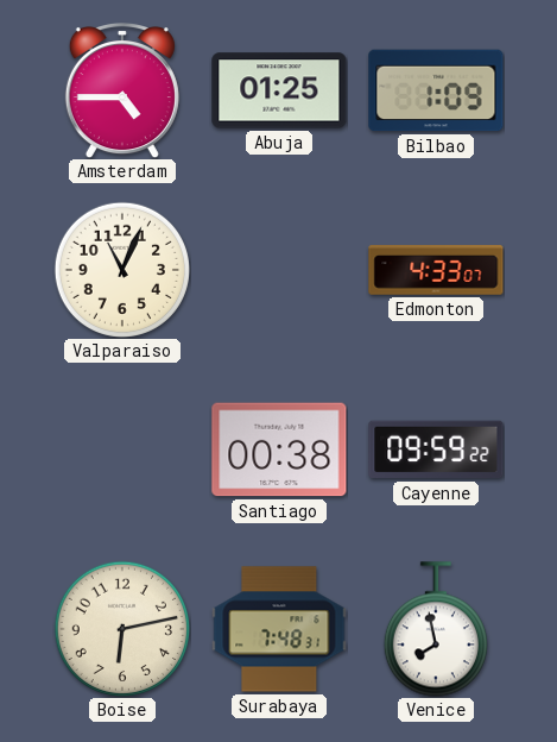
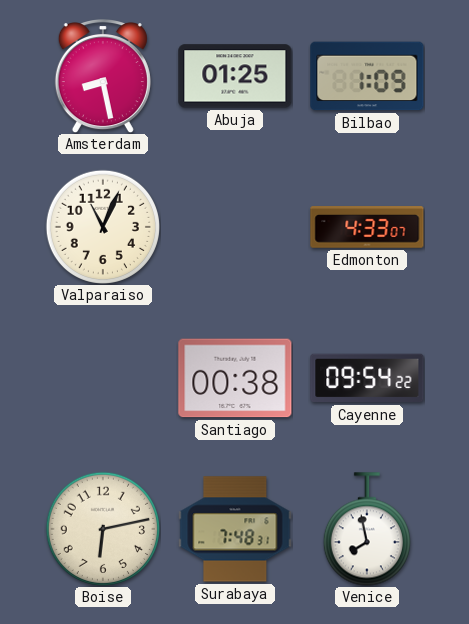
Amsterdam: 4:45 -> 8:28
Cayenne: 09:59 -> 09:54
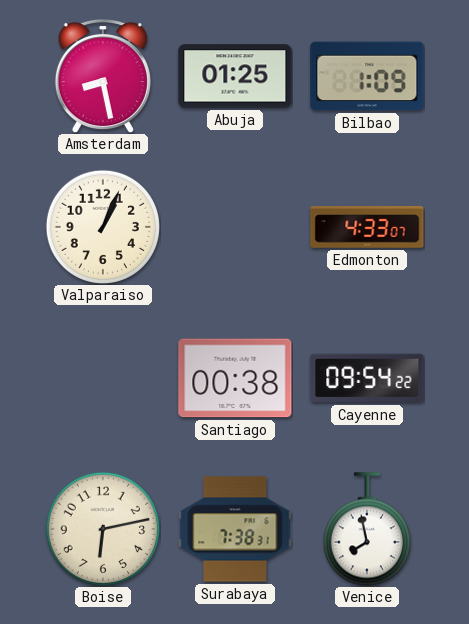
Valparaiso: 11:04 -> 1:04
Surabaya: 7:48 -> 7:38
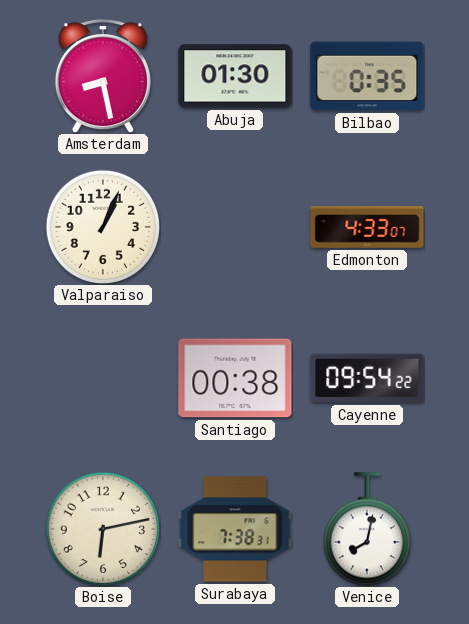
Abuja: 01:25 -> 01:30
Bilbao: 1:09 -> 0:35
Venice: 7:58 -> 8:02
